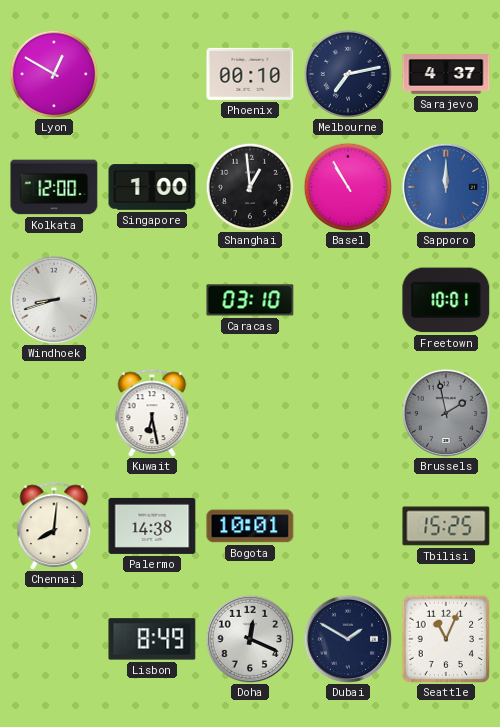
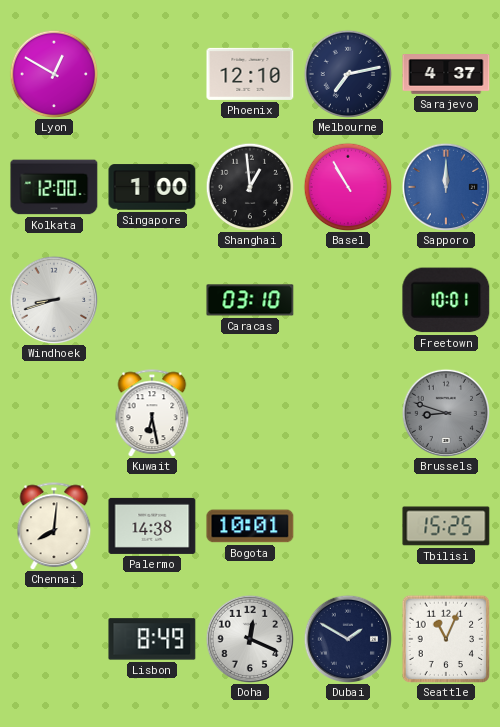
Phoenix: 00:10 -> 12:10
Brussels: 1:58 -> 8:48
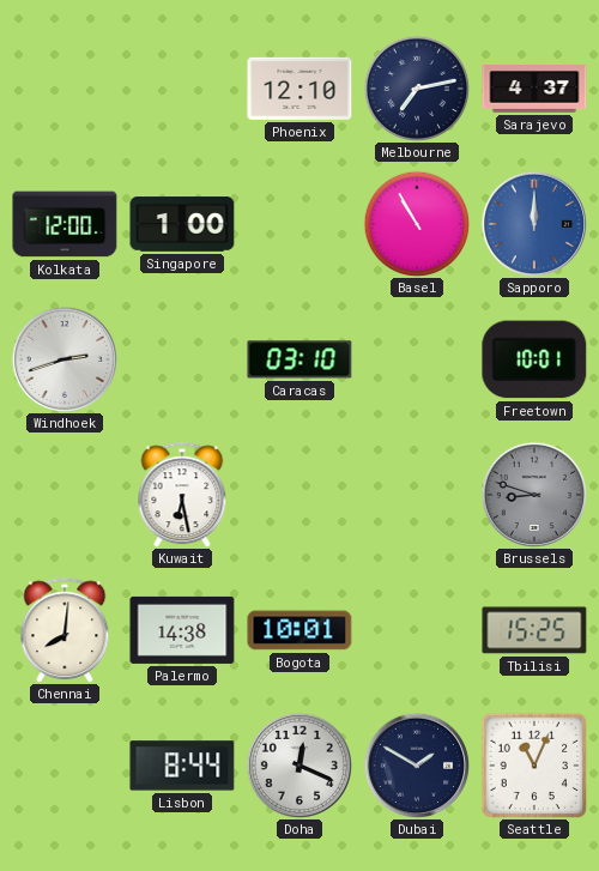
Lyon: 12:50 -> none
Shanghai: 12:59 -> none
Windhoek: 8:42 -> 2:42
Lisbon: 8:49 -> 8:44
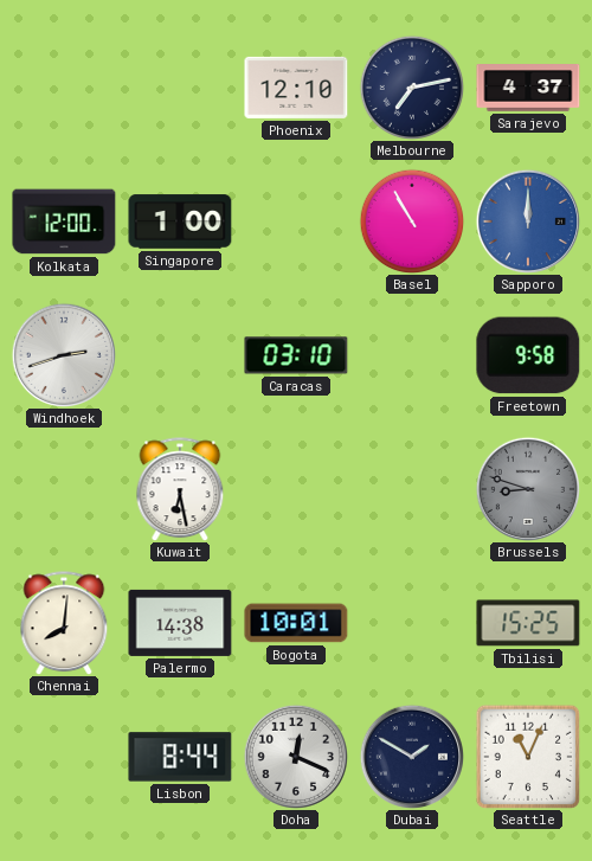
Freetown: 10:01 -> 9:58
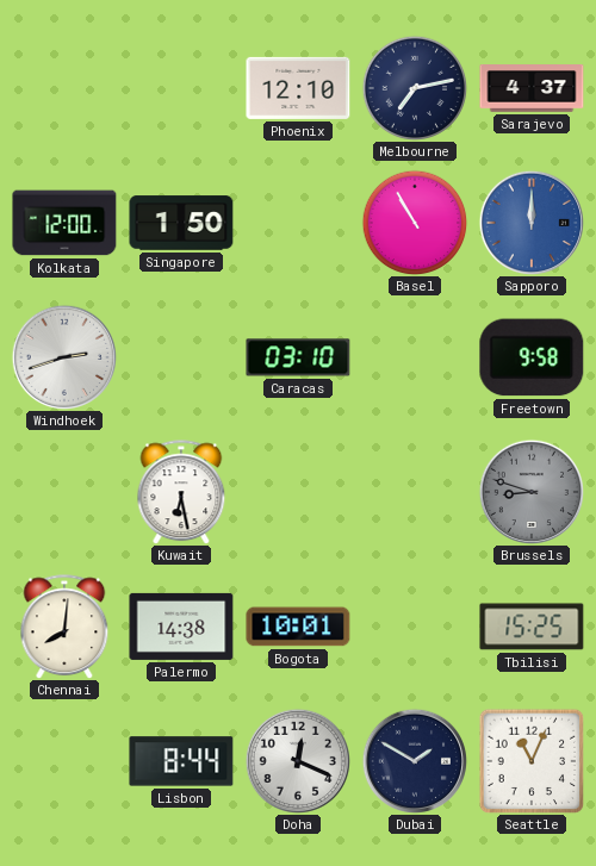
Singapore: 1:00 -> 1:50
